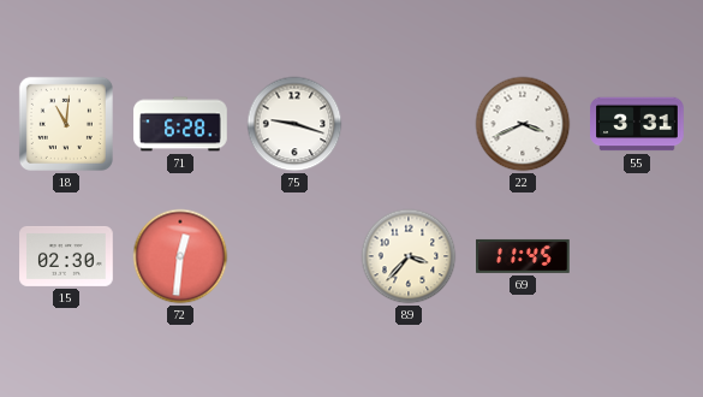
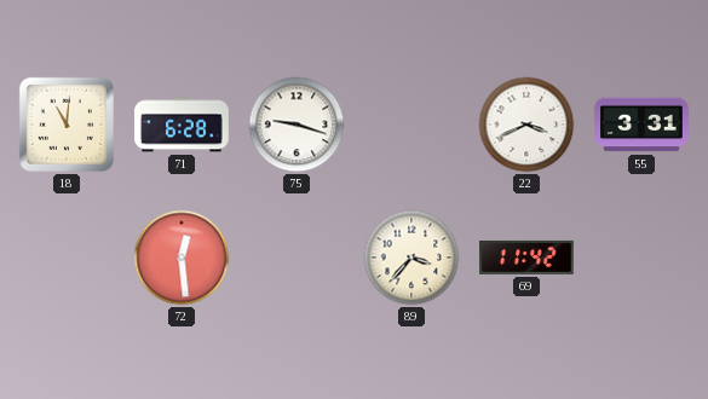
15: 02:30 -> none
72: 12:31 -> 12:29
69: 11:45 -> 11:42
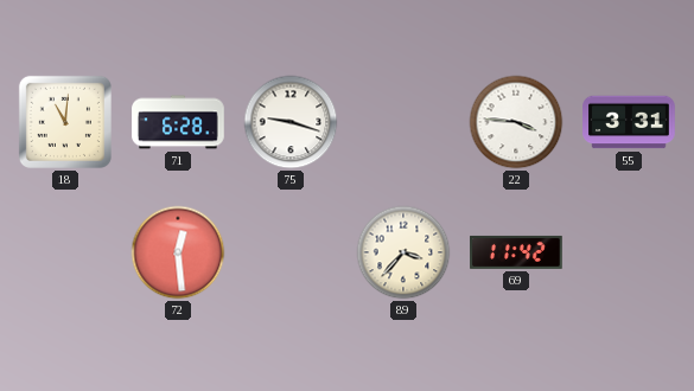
22: 3:41 -> 3:46
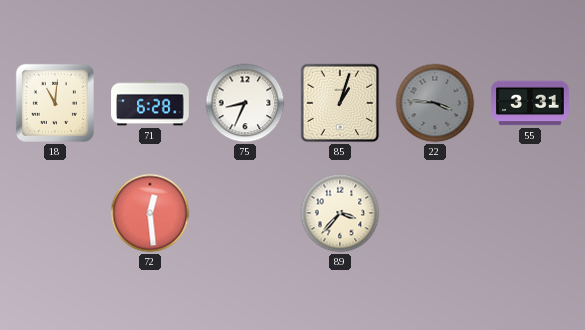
75: 9:18 -> 8:34
85: none -> 1:03
22 dial: white -> grey
69: 11:42 -> none
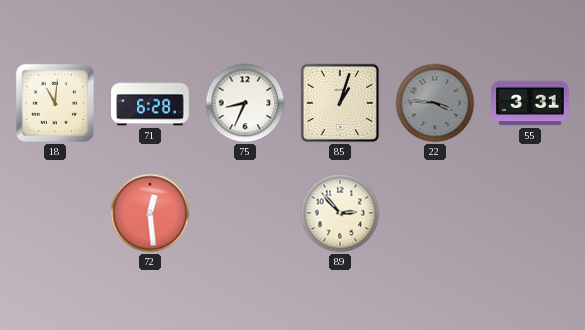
89: 3:37 -> 2:53
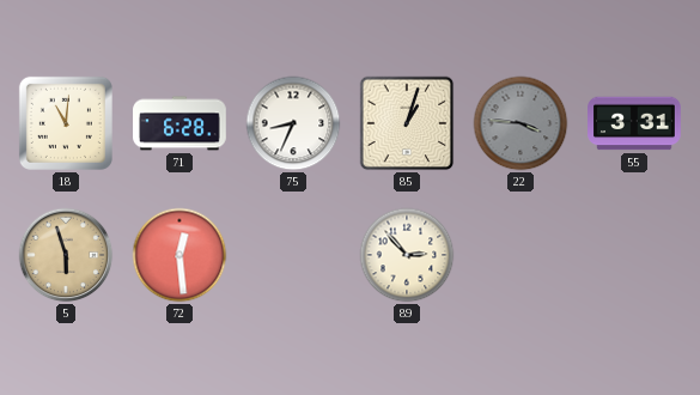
5: none -> 5:57
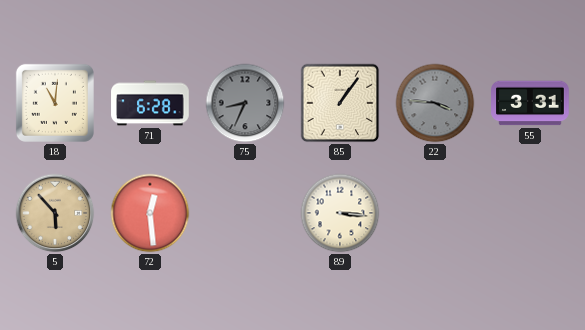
75 dial: white -> grey
85: 1:03 -> 1:06
5: 5:57 -> 5:53
89: 2:53 -> 3:16
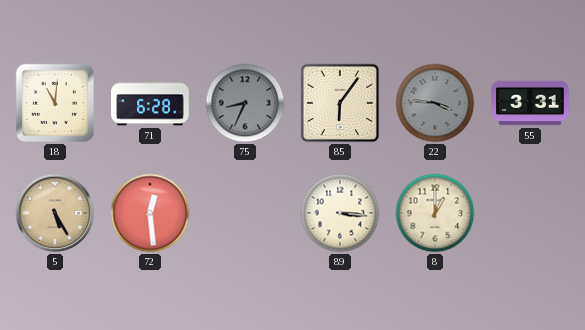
85: 1:06 -> 6:06
5: 5:53 -> 5:25
8: none -> 1:00
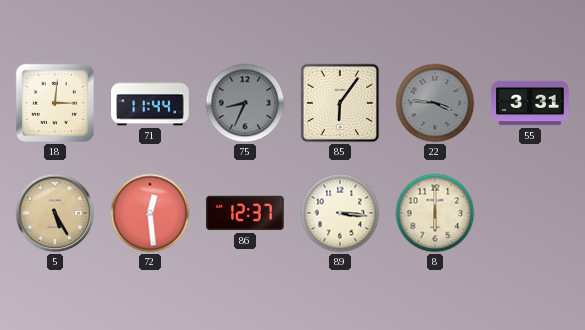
18: 11:01 -> 3:01
71: 6:28 -> 11:44
86: none -> 12:37
8: 1:00 -> 6:00
